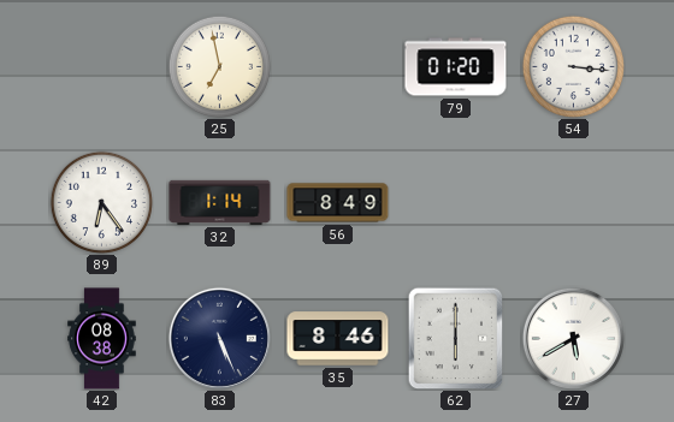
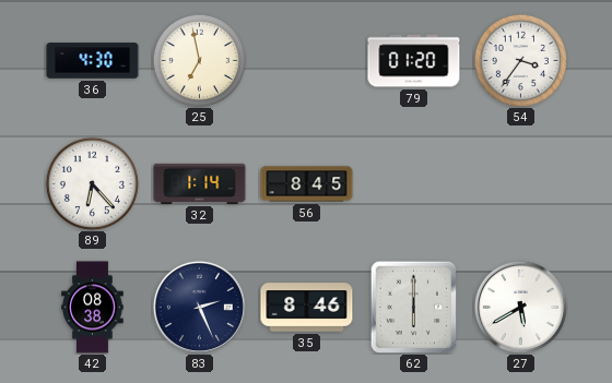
36: none -> 4:30
54: 3:16 -> 3:36
89: 6:24 -> 6:23
56: 8:49 -> 8:45
83: 5:26 -> 2:26
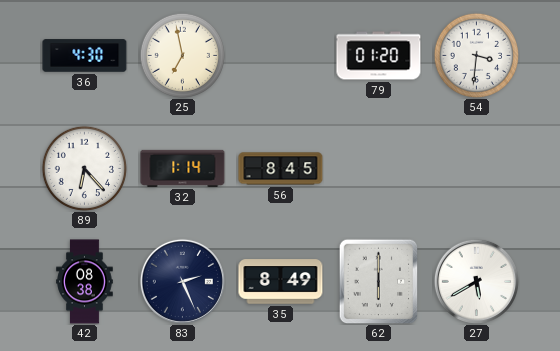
54: 3:36 -> 3:31
35: 8:46 -> 8:49
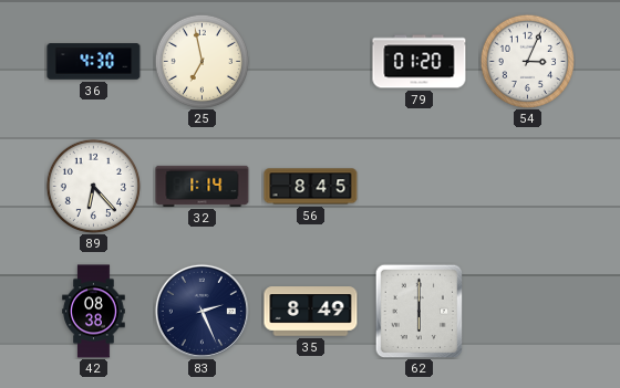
54: 3:31 -> 3:04
27: 5:40 -> none
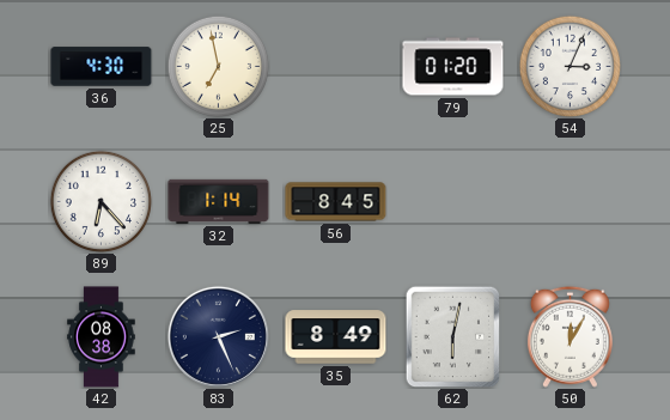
62: 6:00 -> 6:02
50: none -> 12:05
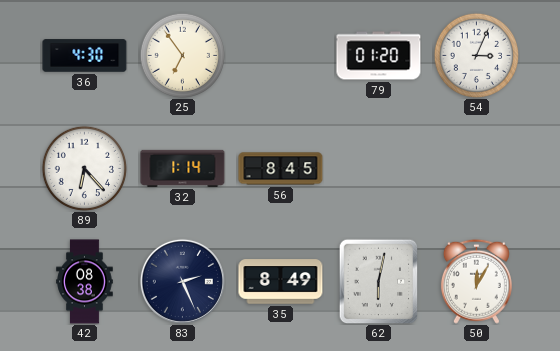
25: 6:58 -> 6:54
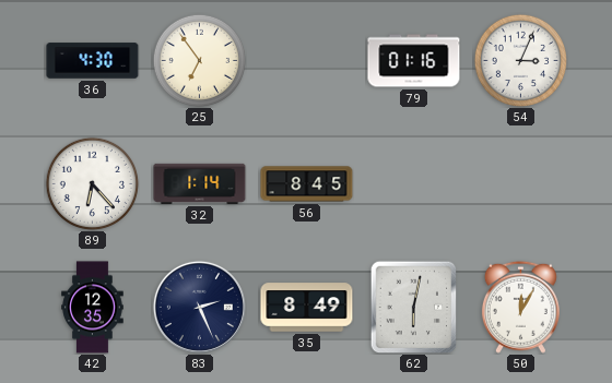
79: 01:20 -> 01:16
42: 08:38 -> 12:35
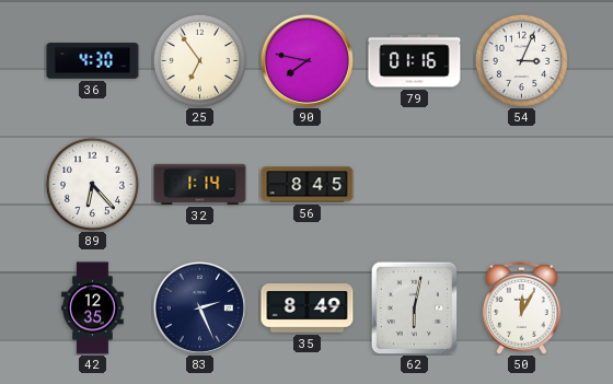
90: none -> 7:47
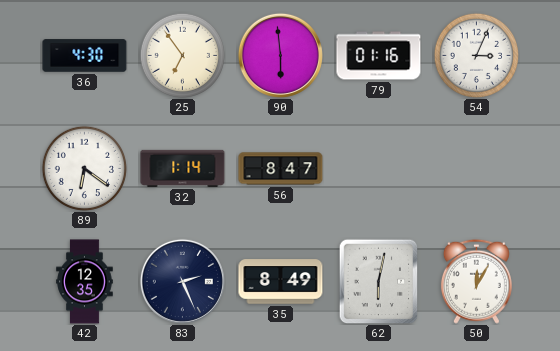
90: 7:47 -> 5:59
89: 6:23 -> 6:21
56: 8:45 -> 8:47
